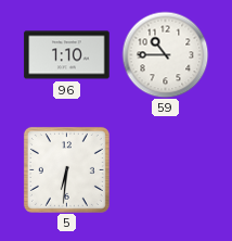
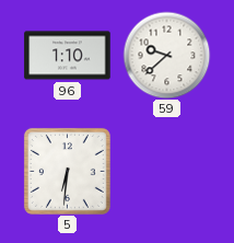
59: 10:45 -> 9:38
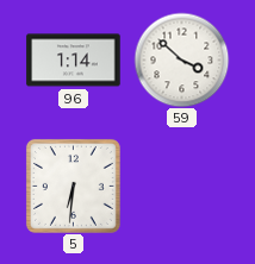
96: 1:10 -> 1:14
59: 9:38 -> 3:52
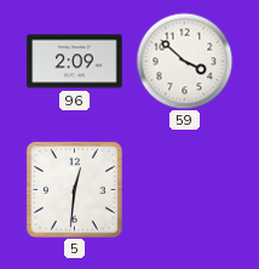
96: 1:14 -> 2:09
5: 6:31 -> 12:31
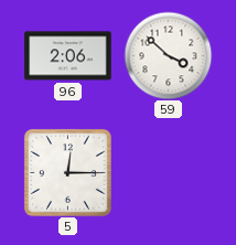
96: 2:09 -> 2:06
5: 12:31 -> 12:15
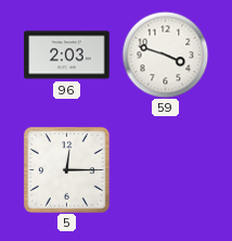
96: 2:06 -> 2:03
59: 3:52 -> 3:48
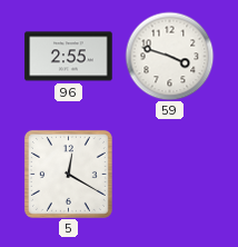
96: 2:03 -> 2:55
5: 12:15 -> 12:20
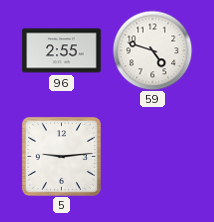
59: 3:48 -> 4:48
5: 12:20 -> 9:14
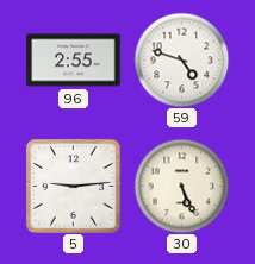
30: none -> 5:26
